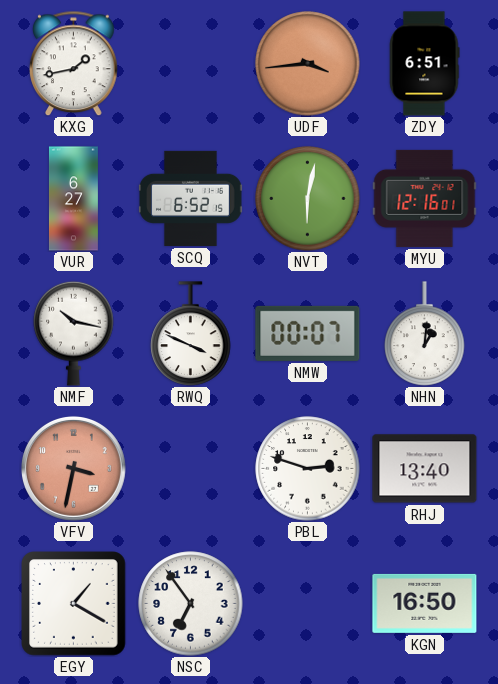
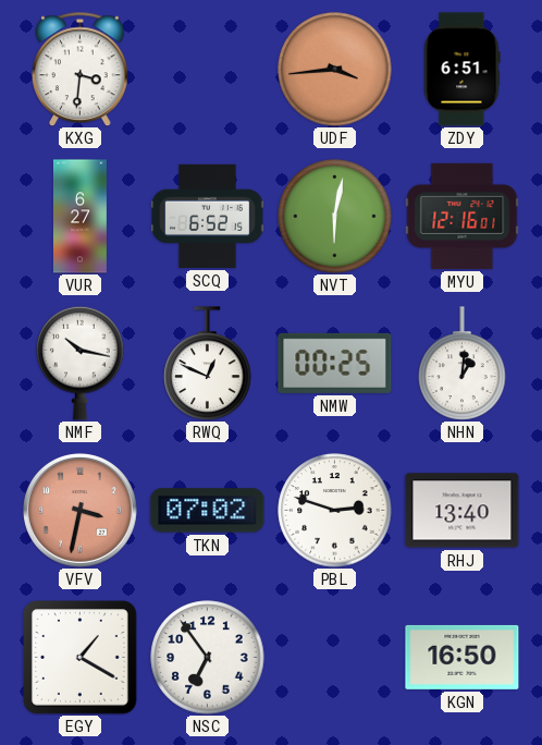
KXG: 1:43 -> 3:31
RWQ: 3:49 -> 12:49
NMW: 00:07 -> 00:25
TKN: none -> 07:02
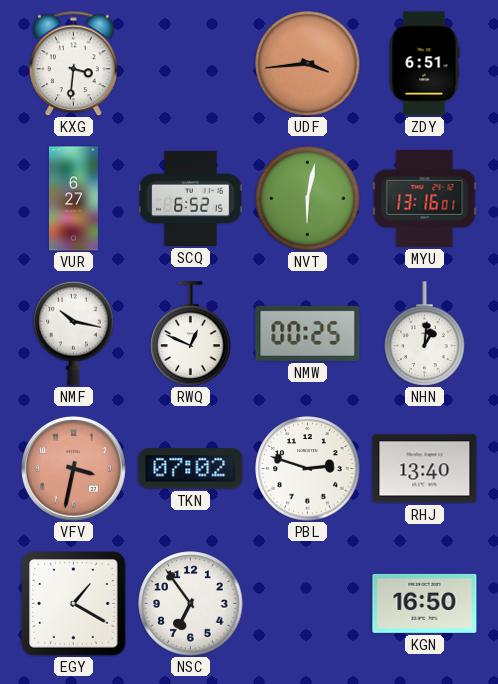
MYU: 12:16 -> 13:16
